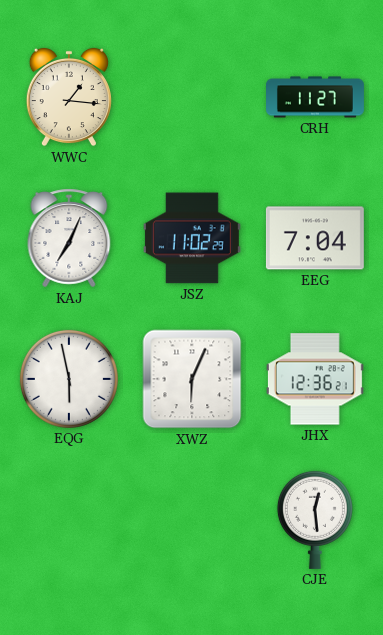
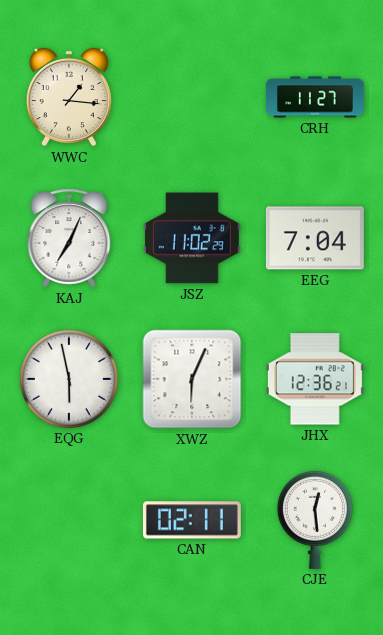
CAN: none -> 02:11
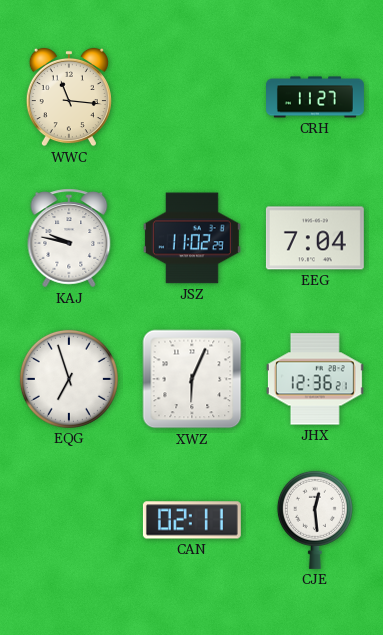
WWC: 1:16 -> 11:16
KAJ: 7:04 -> 9:47
EQG: 5:58 -> 6:57
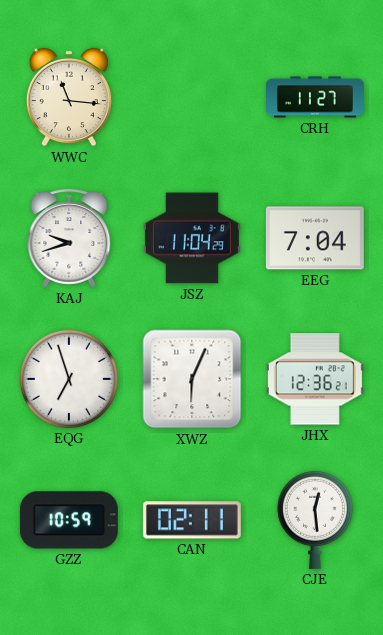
KAJ: 9:47 -> 9:42
JSZ: 11:02 -> 11:04
GZZ: none -> 10:59
